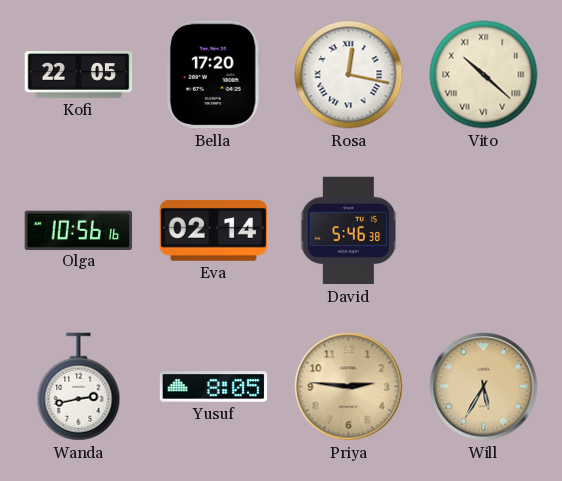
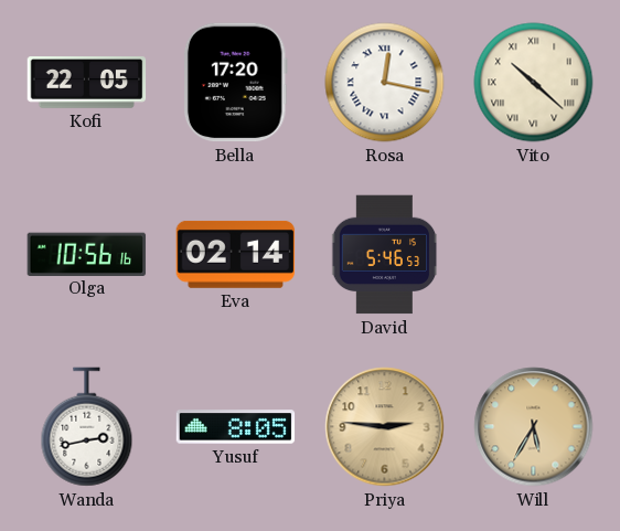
David: 5:46:38 -> 5:46:53
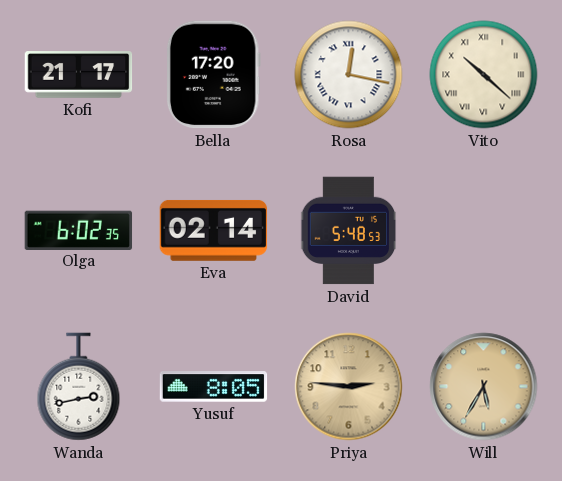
Kofi: 22:05 -> 21:17
Olga: 10:56 -> 6:02
David: 5:46 -> 5:48
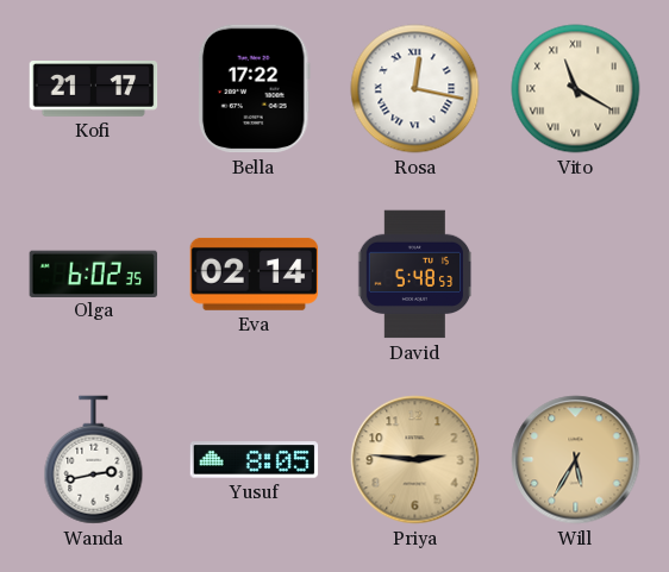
Bella: 17:20 -> 17:22
Vito: 10:22 -> 11:20
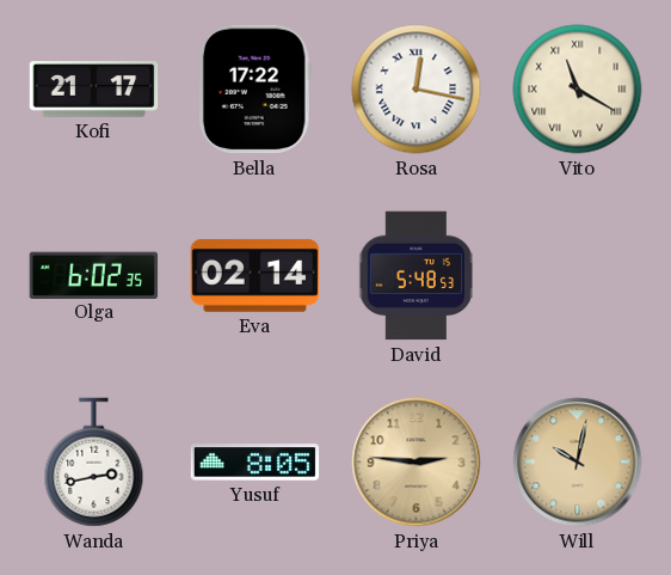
Will: 5:35 -> 10:02
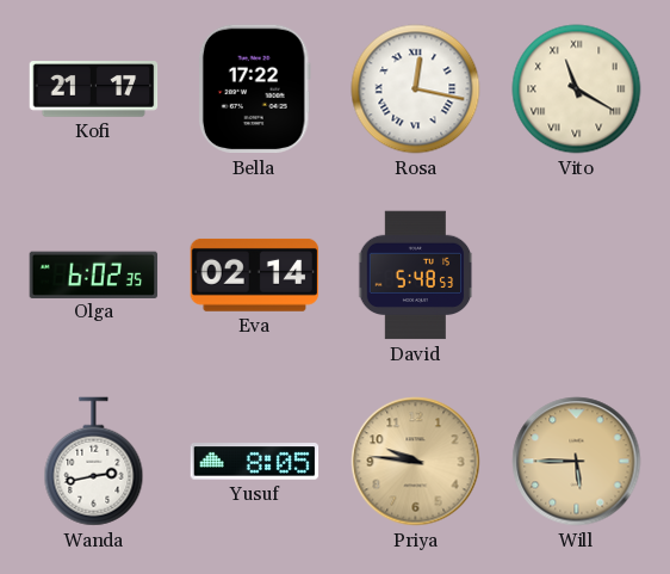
Priya: 2:46 -> 9:46
Will: 10:02 -> 5:45
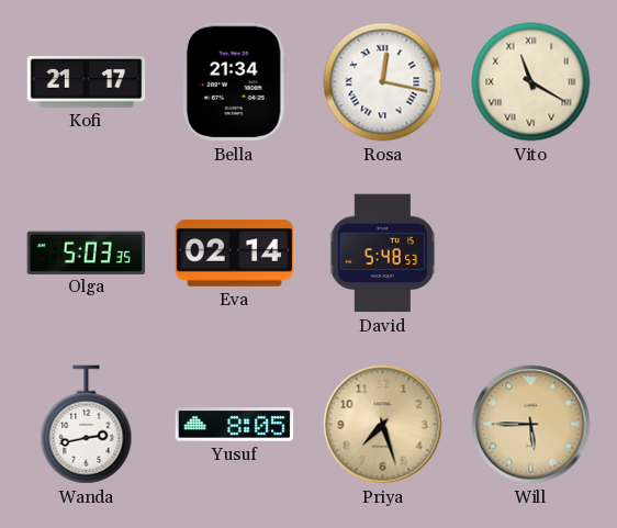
Bella: 17:22 -> 21:34
Olga: 6:02 -> 5:03
Priya: 9:46 -> 7:27
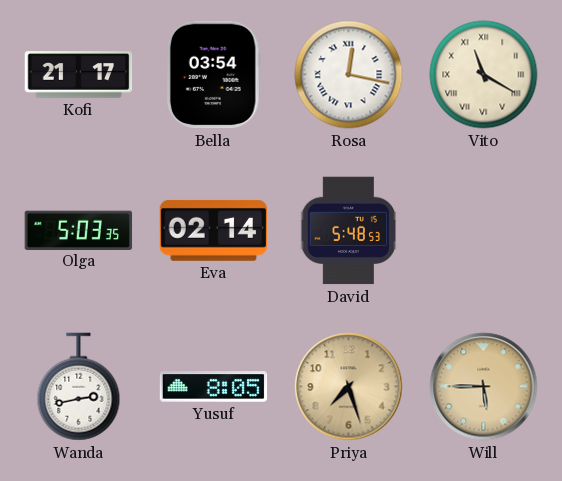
Bella: 21:34 -> 03:54
